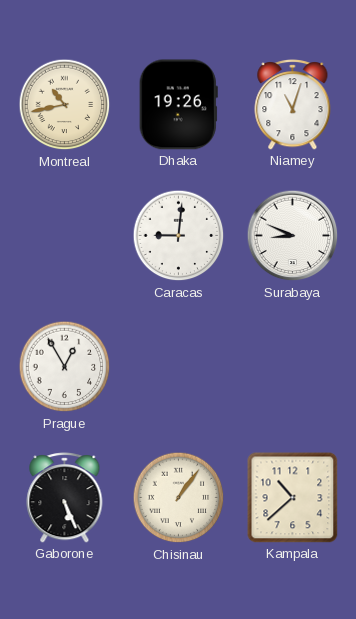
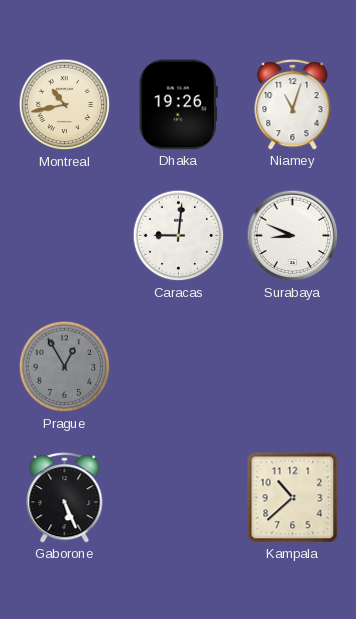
Prague dial: white -> grey
Chisinau: 1:06 -> none
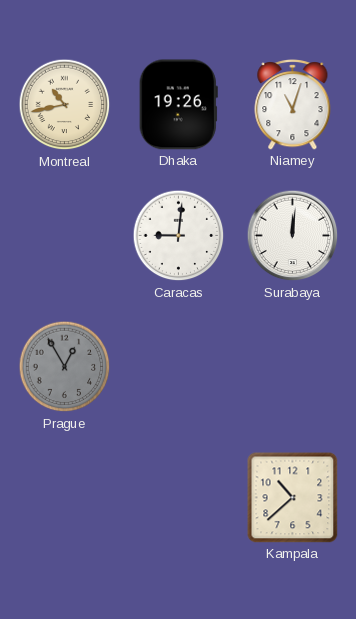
Surabaya: 8:49 -> 12:01
Gaborone: 5:26 -> none
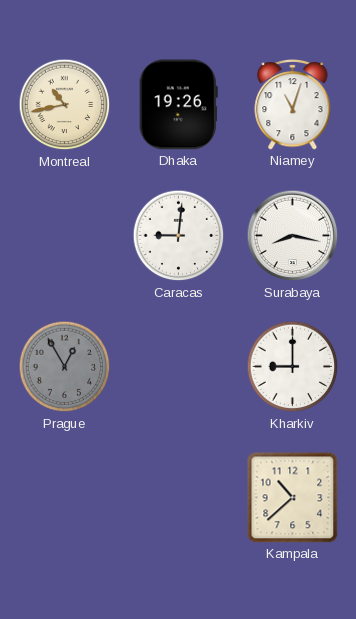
Surabaya: 12:01 -> 8:17
Kharkiv: none -> 9:00
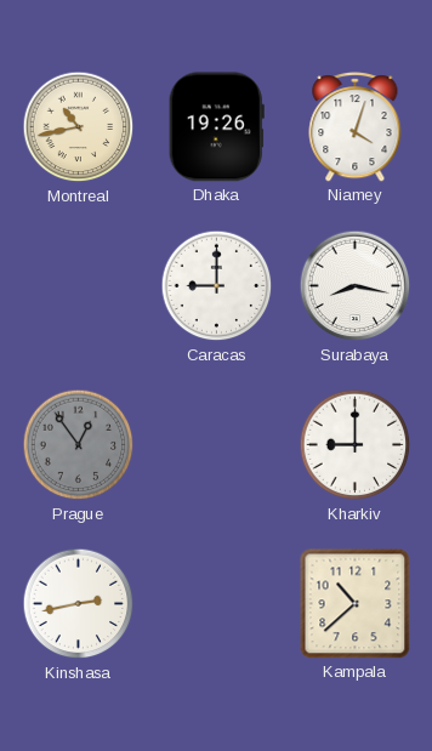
Niamey: 11:03 -> 4:03
Caracas: 9:01 -> 9:00
Prague: 12:55 -> 12:54
Kinshasa: none -> 2:43
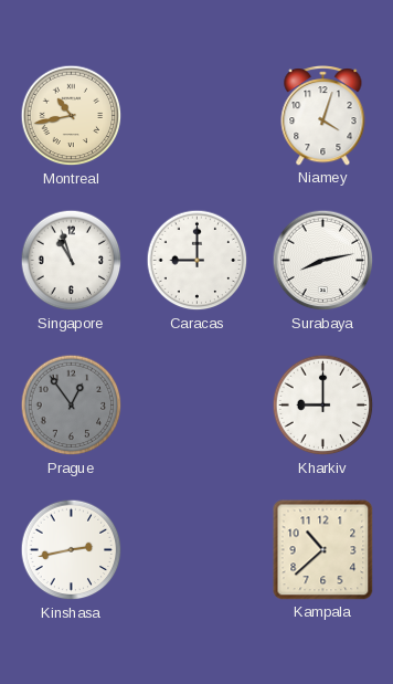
Dhaka: 19:26 -> none
Singapore: none -> 10:57
Surabaya: 8:17 -> 8:13
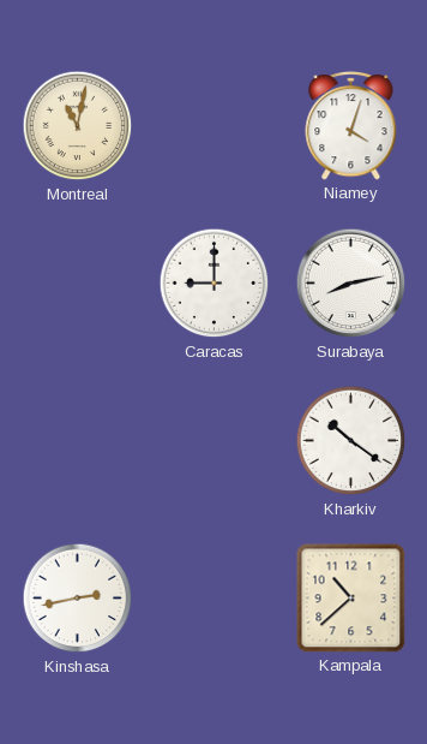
Montreal: 10:43 -> 11:02
Singapore: 10:57 -> none
Prague: 12:54 -> none
Kharkiv: 9:00 -> 10:21
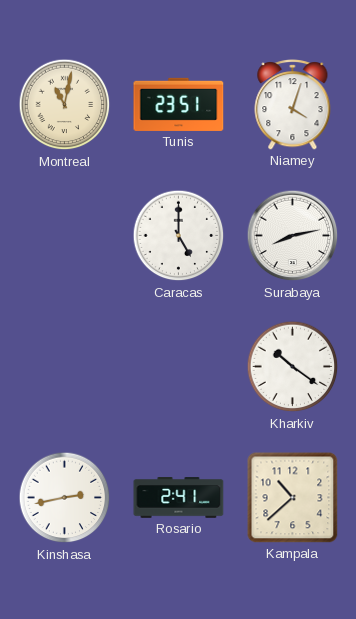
Tunis: none -> 23:51
Caracas: 9:00 -> 5:00
Rosario: none -> 2:41
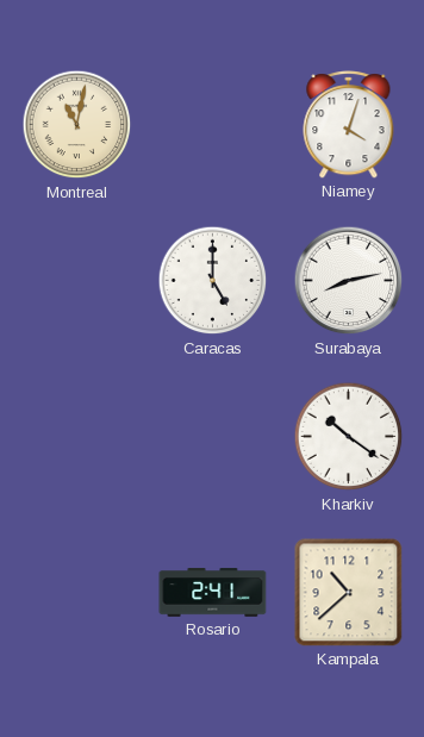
Tunis: 23:51 -> none
Kinshasa: 2:43 -> none
